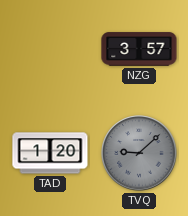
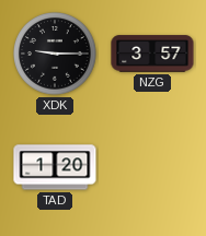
XDK: none -> 9:15
TVQ: 9:08 -> none
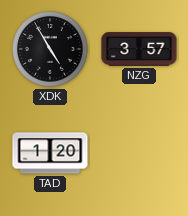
XDK: 9:15 -> 4:55
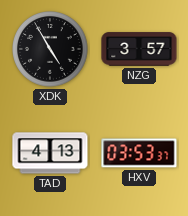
TAD: 1:20 -> 4:13
HXV: none -> 03:53
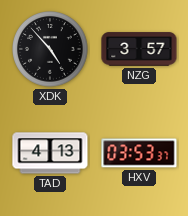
XDK: 4:55 -> 4:53
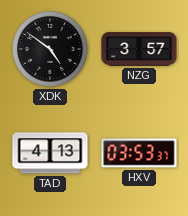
XDK: 4:53 -> 4:51
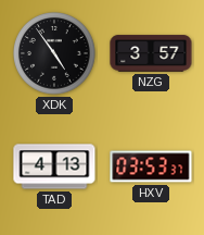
XDK: 4:51 -> 4:54
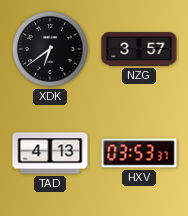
XDK: 4:54 -> 6:39
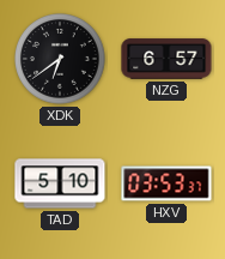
NZG: 3:57 -> 6:57
TAD: 4:13 -> 5:10
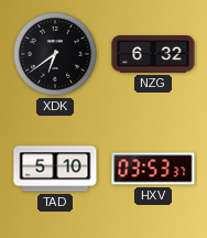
NZG: 6:57 -> 6:32
